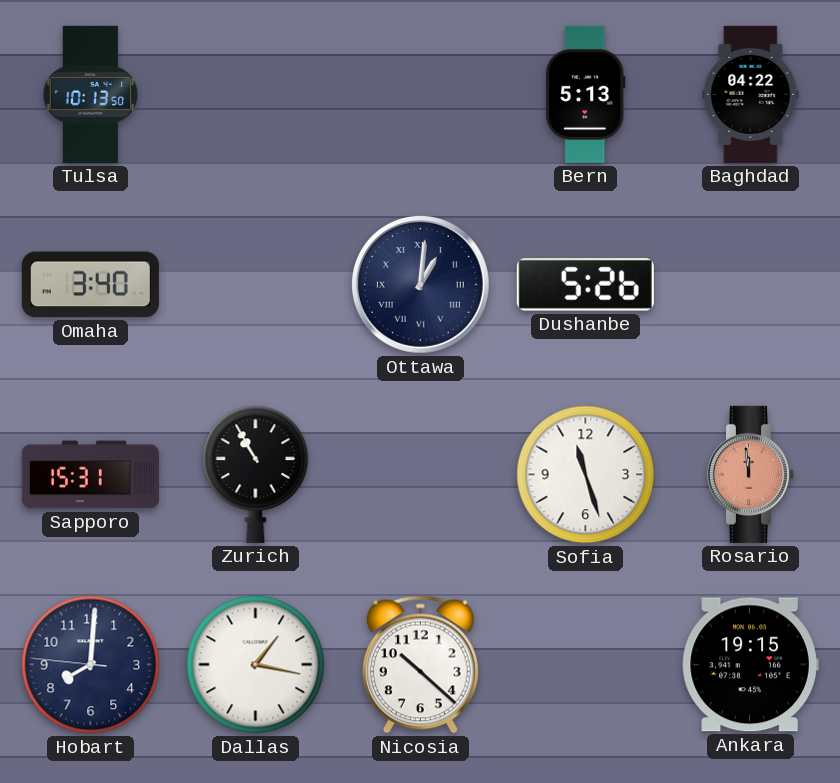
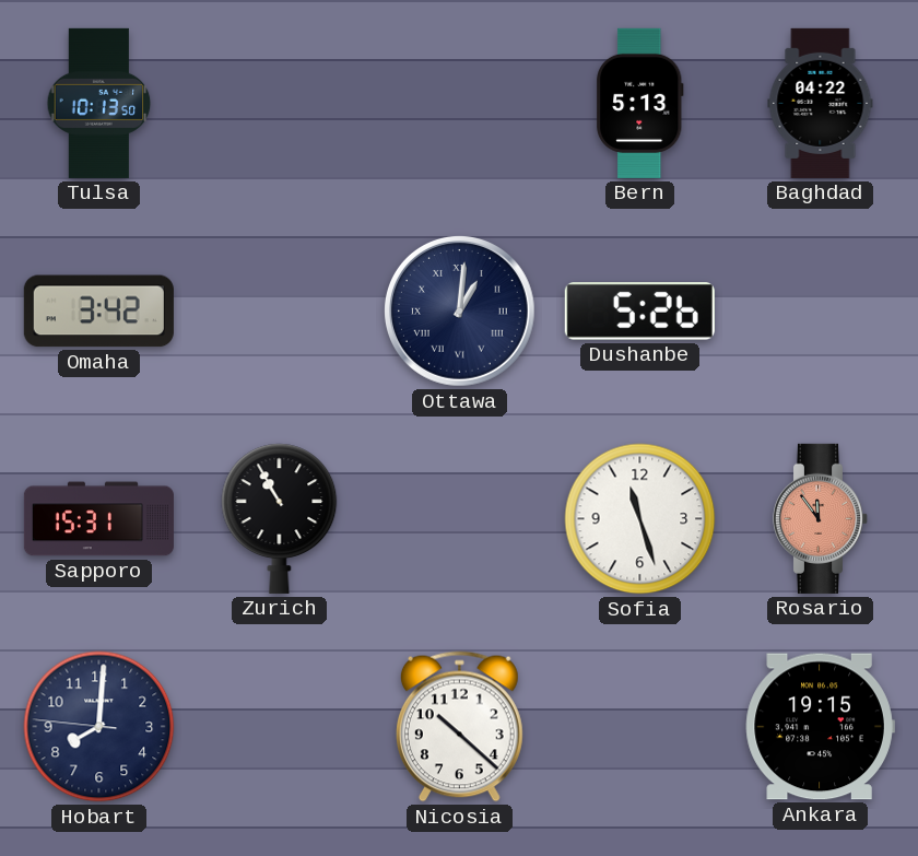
Omaha: 3:40 -> 3:42
Rosario: 11:59 -> 11:54
Dallas: 1:17 -> none
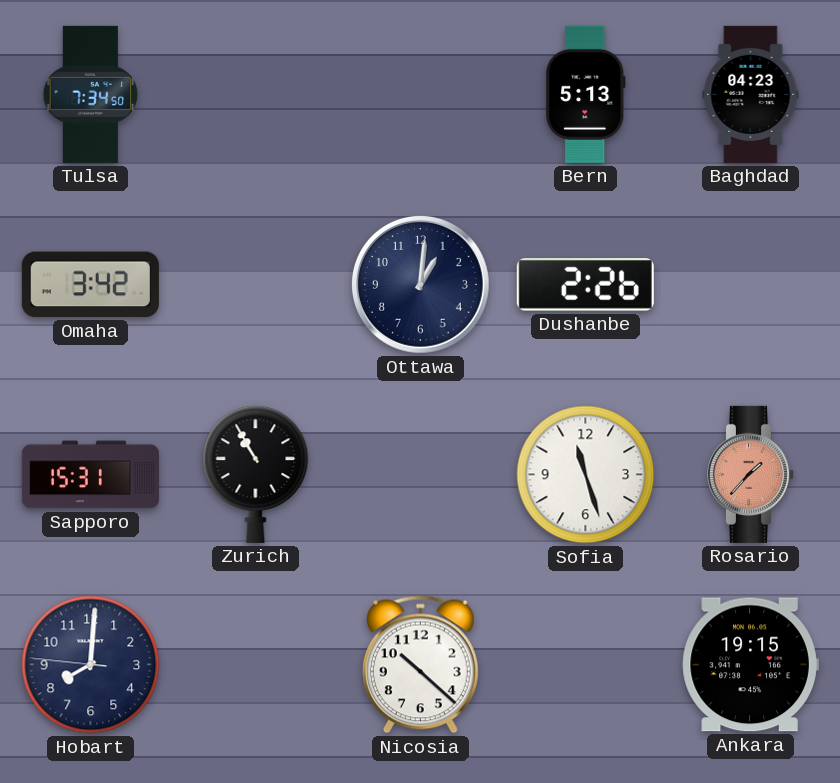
Tulsa: 10:13 -> 7:34
Baghdad: 04:22 -> 04:23
Ottawa numerals: Roman -> Arabic
Dushanbe: 5:26 -> 2:26
Rosario: 11:54 -> 1:37
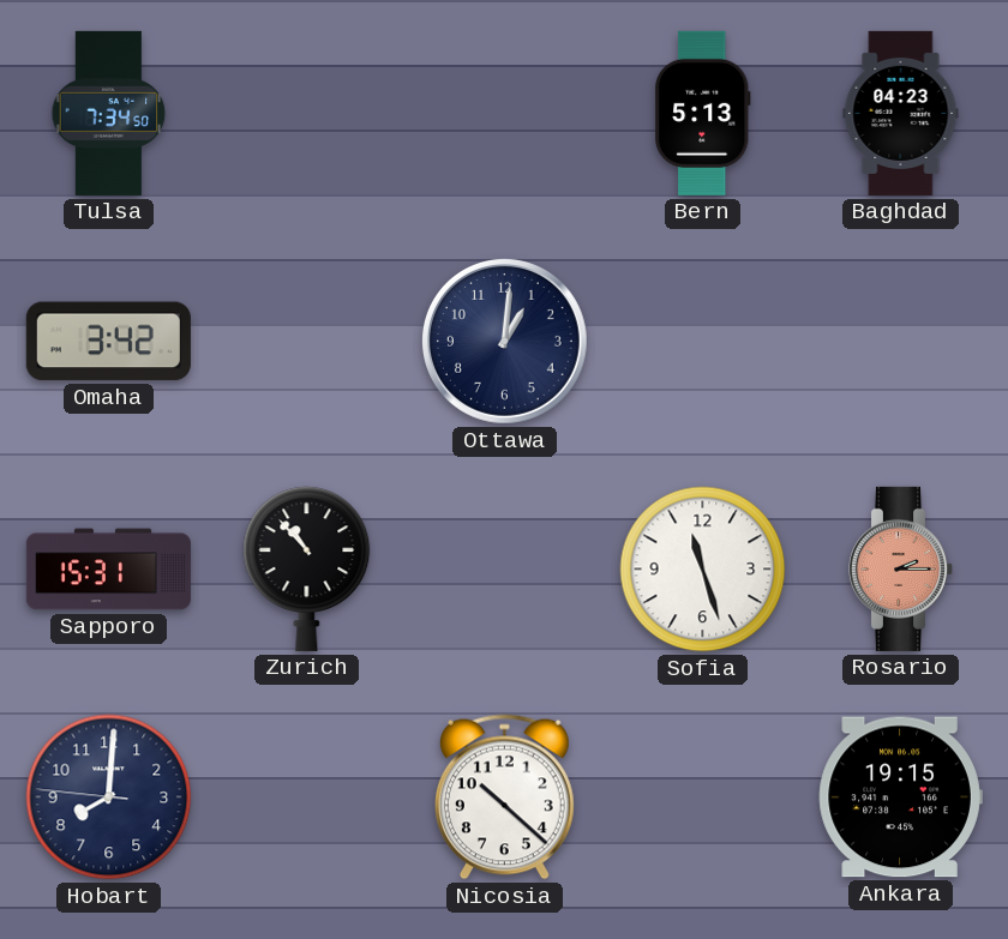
Dushanbe: 2:26 -> none
Zurich: 10:55 -> 10:53
Rosario: 1:37 -> 2:15
